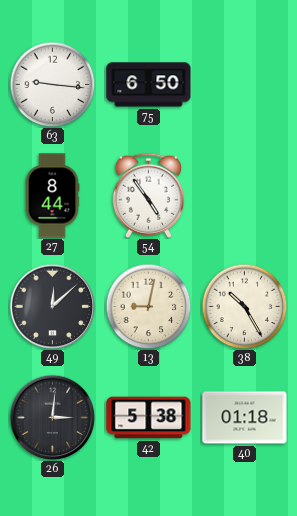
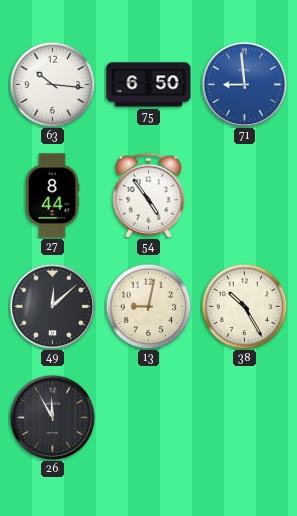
63: 9:16 -> 10:16
71: none -> 8:59
26: 3:01 -> 11:55
42: 5:38 -> none
40: 01:18 -> none
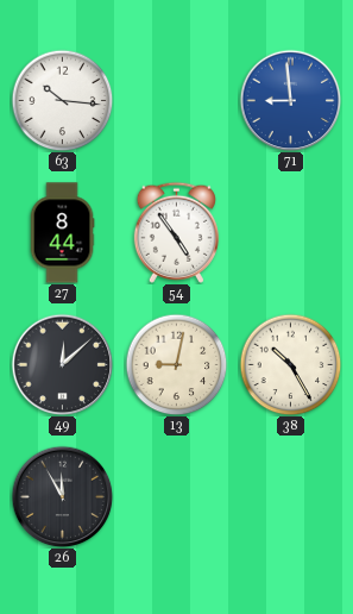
75: 6:50 -> none
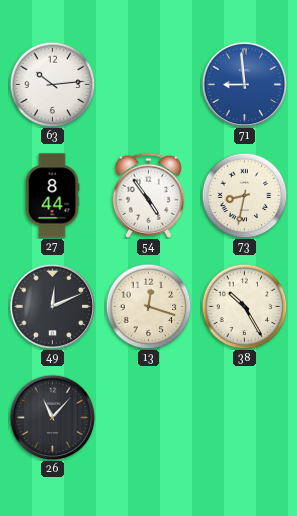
63: 10:16 -> 10:14
73: none -> 8:32
49: 12:08 -> 12:11
13: 9:02 -> 12:18
26: 11:55 -> 11:07
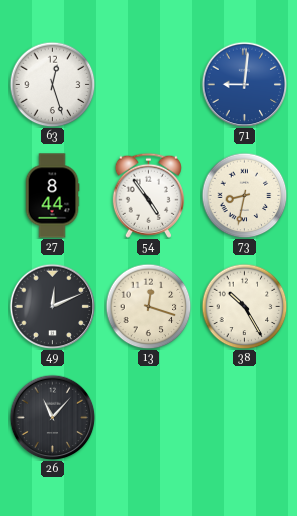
63: 10:14 -> 12:27
71: 8:59 -> 9:01
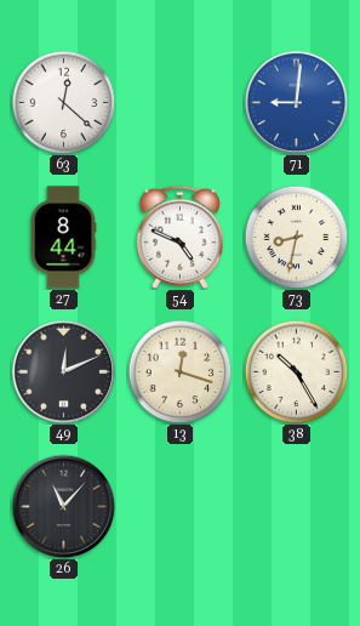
63: 12:27 -> 12:22
54: 4:54 -> 4:49
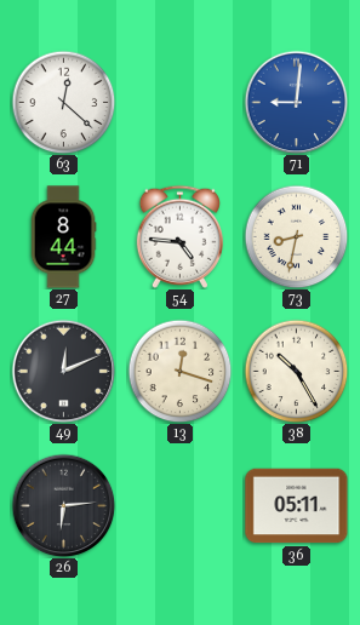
54: 4:49 -> 4:46
26: 11:07 -> 6:14
36: none -> 05:11
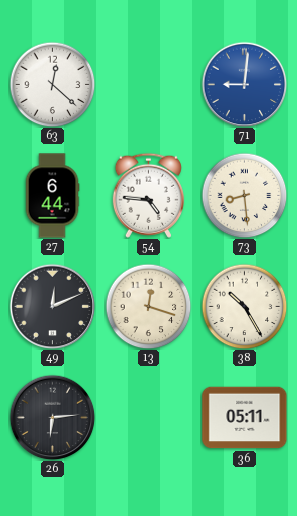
27: 8:44 -> 6:44
73: 8:32 -> 8:29
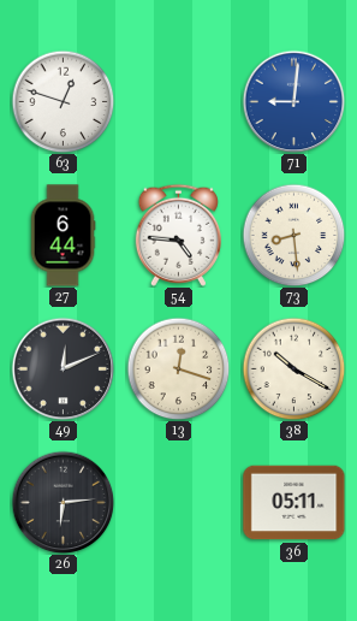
63: 12:22 -> 12:48
38: 10:25 -> 10:20
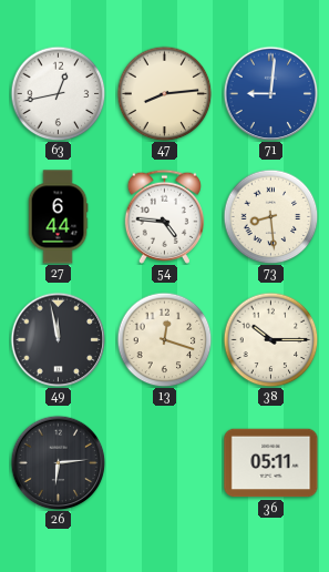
63: 12:48 -> 12:43
47: none -> 8:14
49: 12:11 -> 11:58
38: 10:20 -> 10:15
